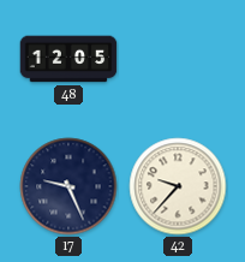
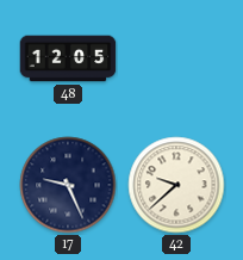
42: 9:37 -> 9:38
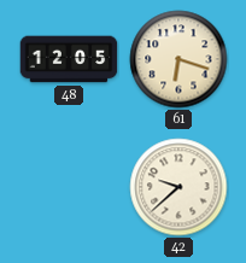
61: none -> 6:18
17: 9:26 -> none
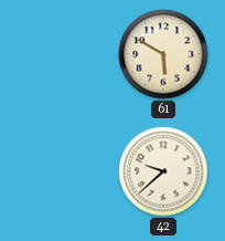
48: 12:05 -> none
61: 6:18 -> 5:50
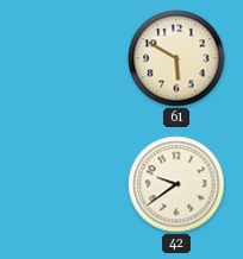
42: 9:38 -> 9:39
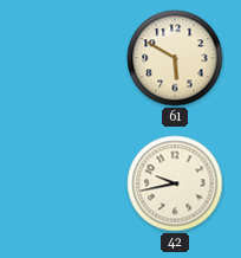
42: 9:39 -> 9:43
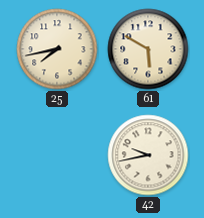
25: none -> 7:43
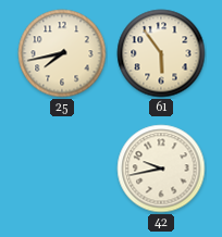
61: 5:50 -> 5:54
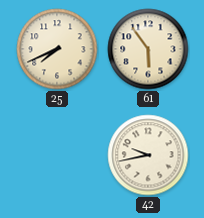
25: 7:43 -> 7:41
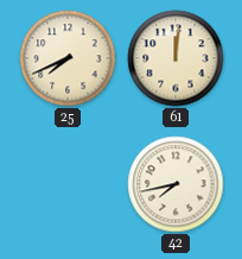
61: 5:54 -> 12:01
42: 9:43 -> 7:43
